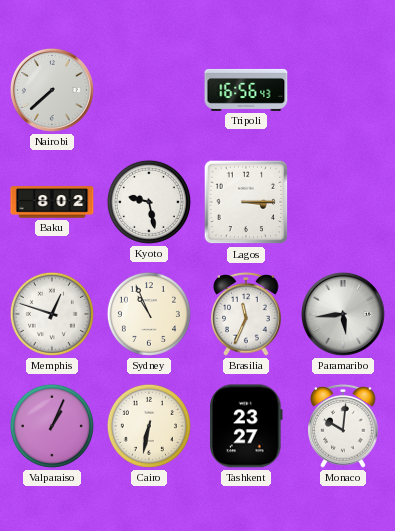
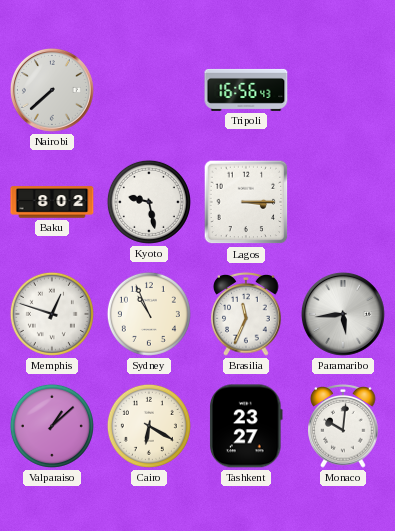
Valparaiso: 1:04 -> 1:08
Cairo: 6:32 -> 6:20
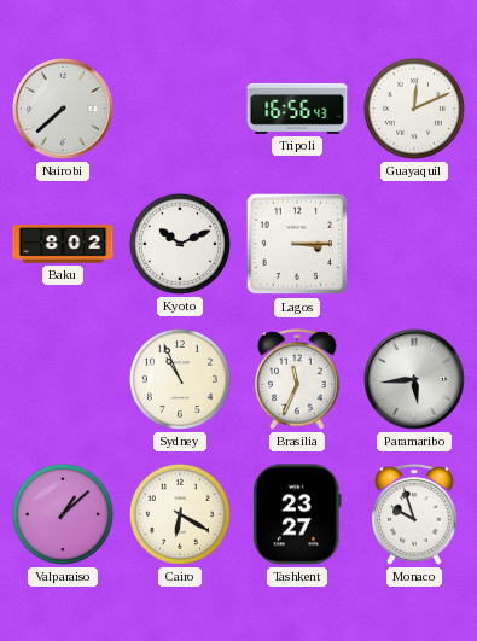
Guayaquil: none -> 12:11
Kyoto: 9:28 -> 10:11
Memphis: 12:48 -> none
Monaco: 10:01 -> 9:57
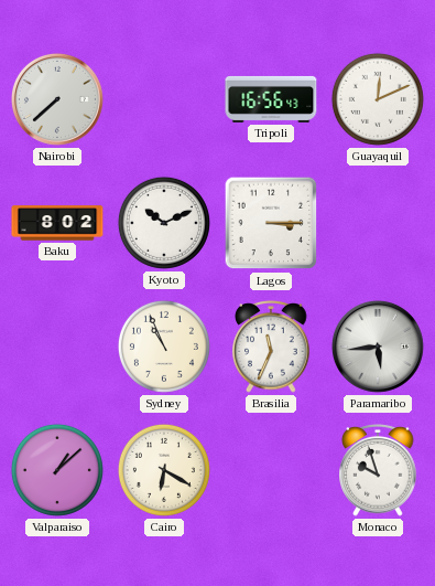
Tashkent: 23:27 -> none
